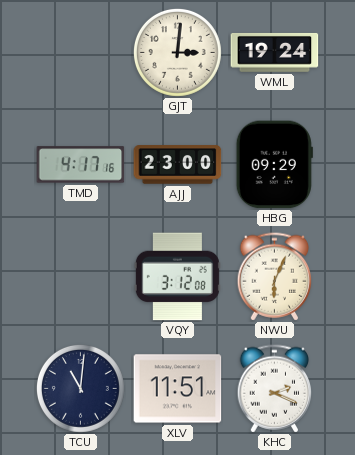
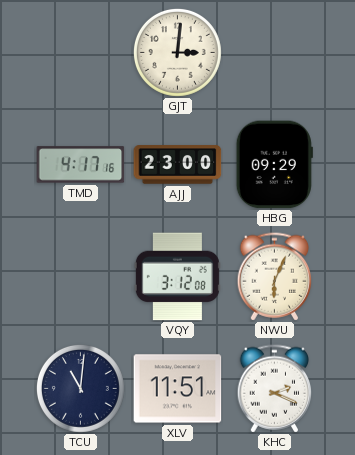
WML: 19:24 -> none
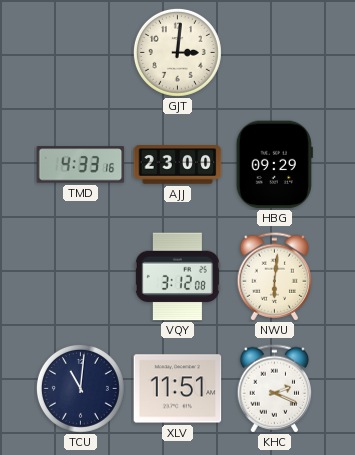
TMD: 4:17 -> 4:33
NWU: 6:04 -> 6:01
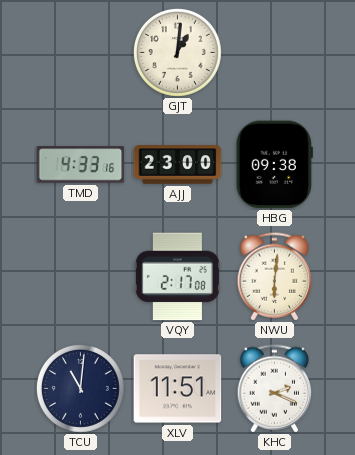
GJT: 3:01 -> 1:01
HBG: 09:29 -> 09:38
VQY: 3:12 -> 2:17
